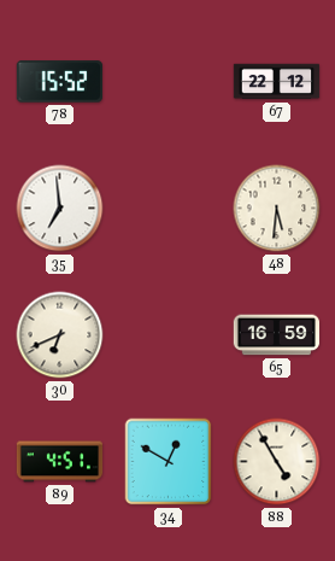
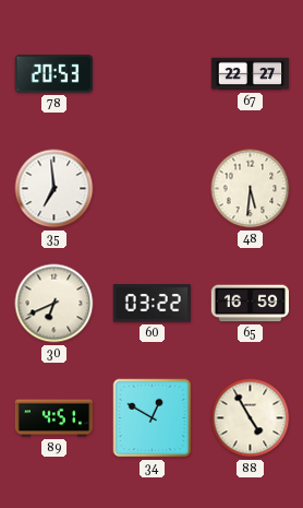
78: 15:52 -> 20:53
67: 22:12 -> 22:27
60: none -> 03:22
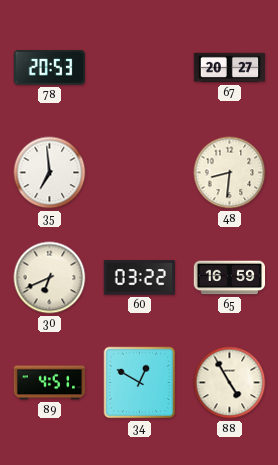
67: 22:27 -> 20:27
48: 5:31 -> 8:31
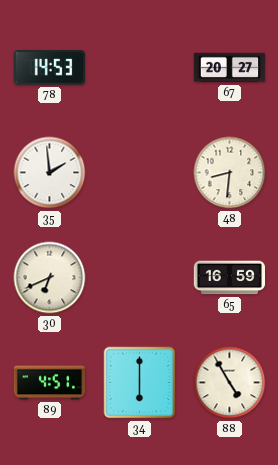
78: 20:53 -> 14:53
35: 6:59 -> 1:59
60: 03:22 -> none
34: 12:50 -> 6:00
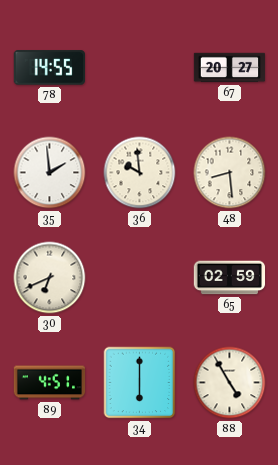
78: 14:53 -> 14:55
36: none -> 9:59
48: 8:31 -> 8:29
65: 16:59 -> 02:59
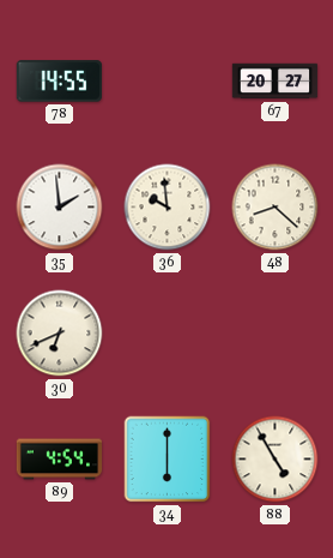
48: 8:29 -> 8:22
65: 02:59 -> none
89: 4:51 -> 4:54
